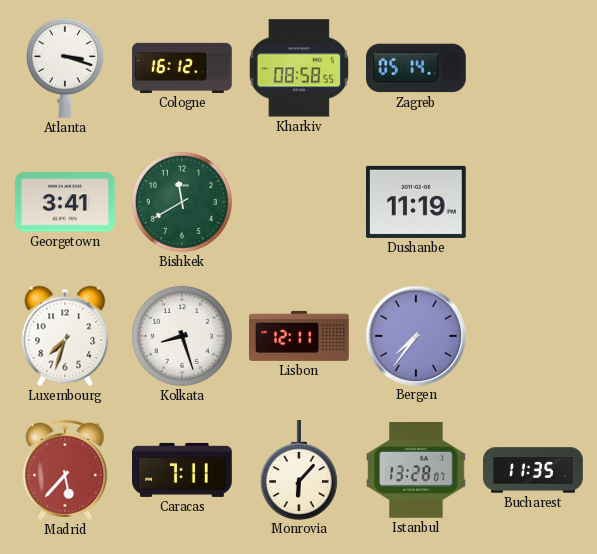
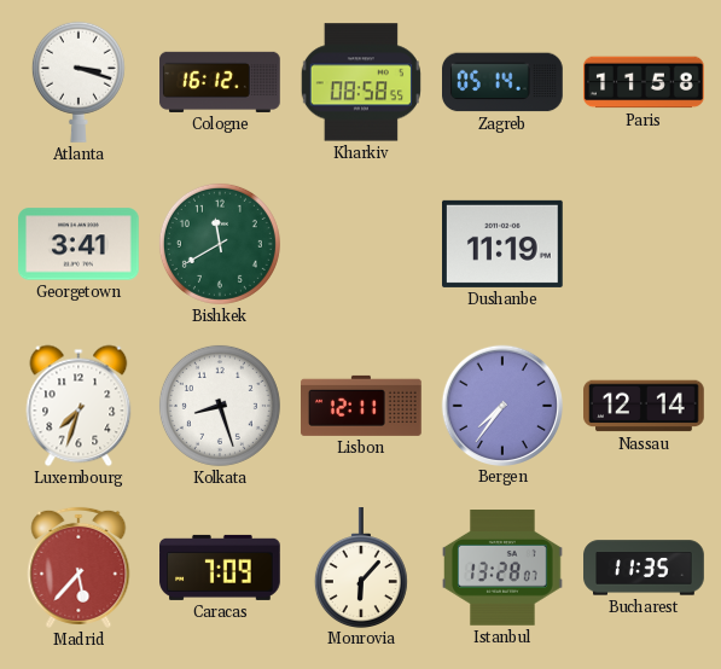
Paris: none -> 11:58
Nassau: none -> 12:14
Caracas: 7:11 -> 7:09
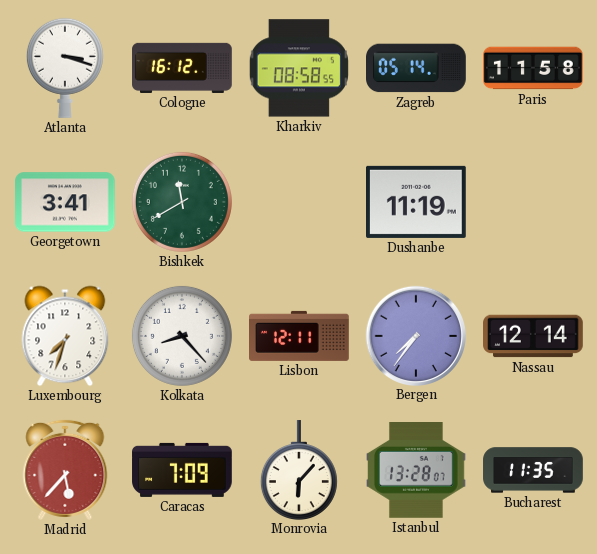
Kolkata: 8:27 -> 8:23
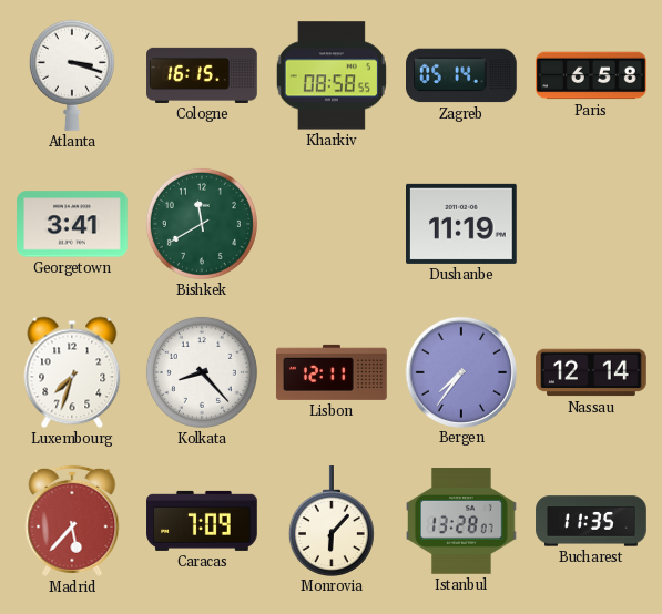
Cologne: 16:12 -> 16:15
Paris: 11:58 -> 6:58
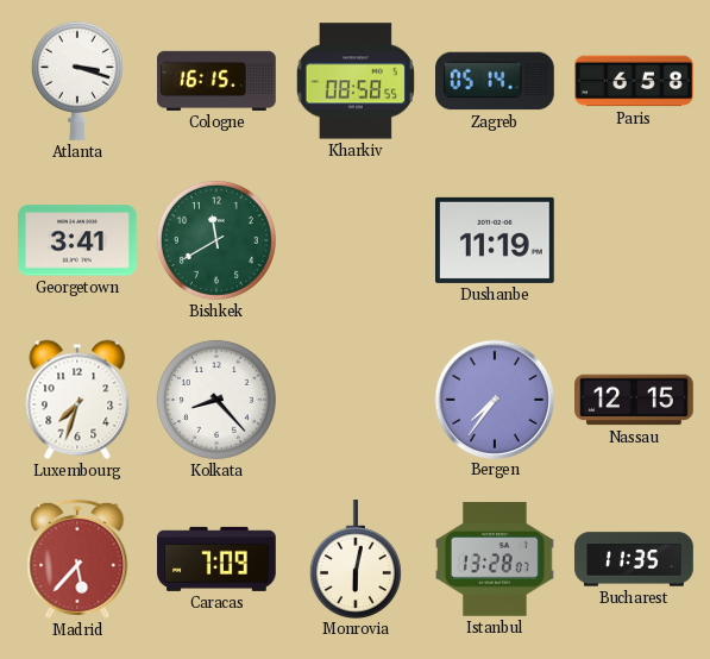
Lisbon: 12:11 -> none
Nassau: 12:14 -> 12:15
Monrovia: 6:07 -> 6:02
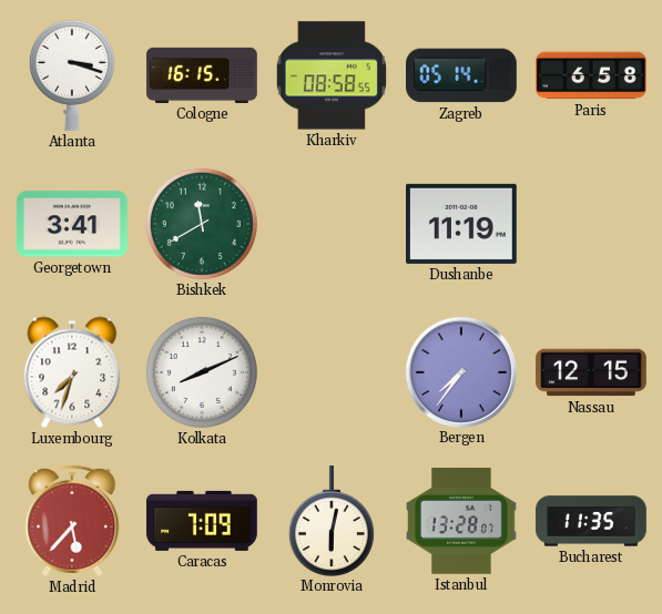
Kolkata: 8:23 -> 8:11
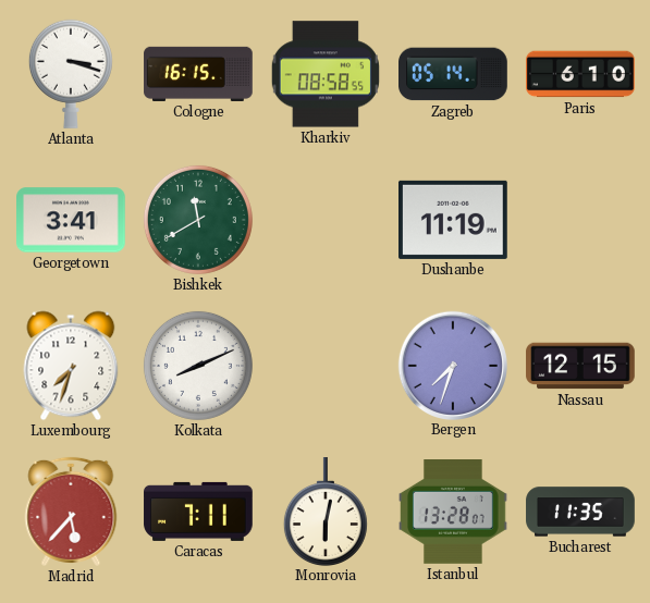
Paris: 6:58 -> 6:10
Bergen: 7:36 -> 7:33
Caracas: 7:09 -> 7:11
